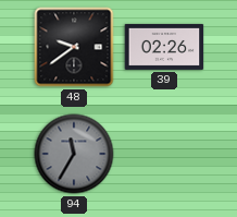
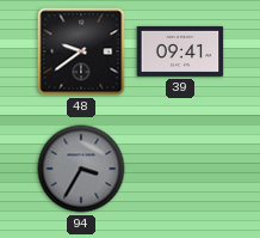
39: 02:26 -> 09:41
94: 11:35 -> 3:35
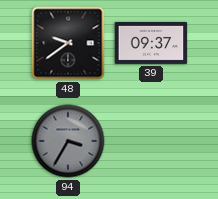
39: 09:41 -> 09:37
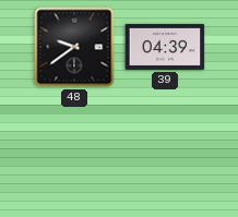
39: 09:37 -> 04:39
94: 3:35 -> none
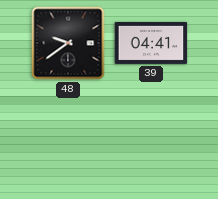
39: 04:39 -> 04:41
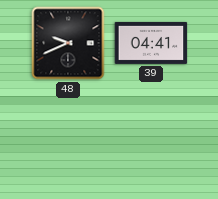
48: 9:39 -> 9:41
